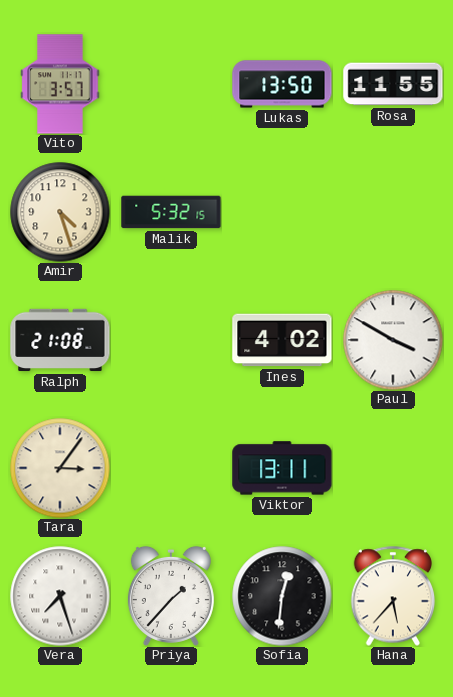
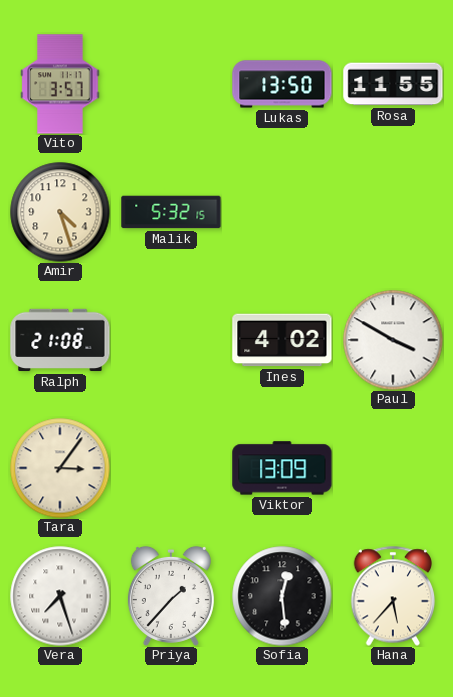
Viktor: 13:11 -> 13:09
Sofia: 12:31 -> 12:29
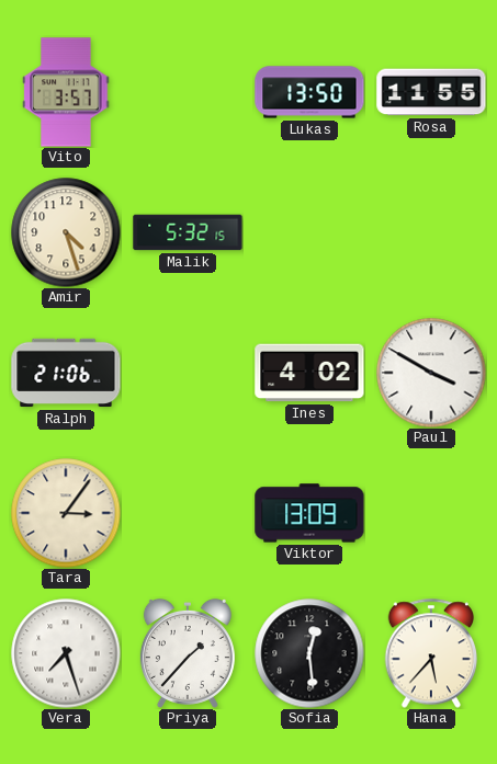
Ralph: 21:08 -> 21:06
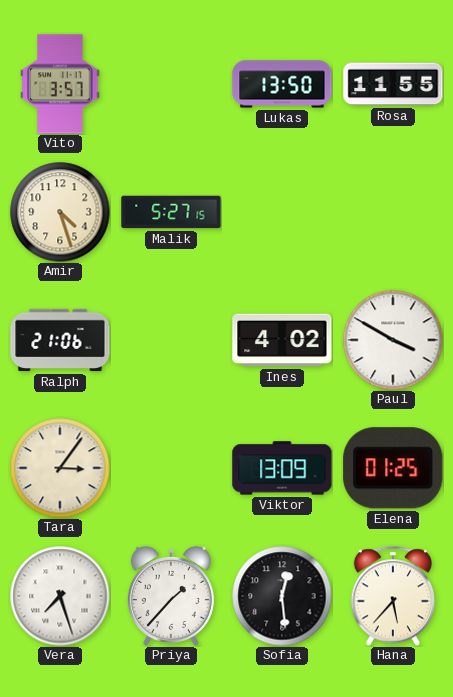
Malik: 5:32 -> 5:27
Elena: none -> 01:25
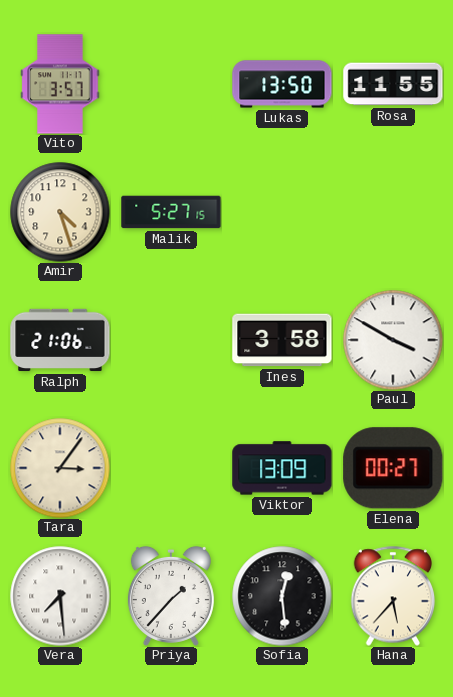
Ines: 4:02 -> 3:58
Elena: 01:25 -> 00:27
Vera: 7:27 -> 7:29
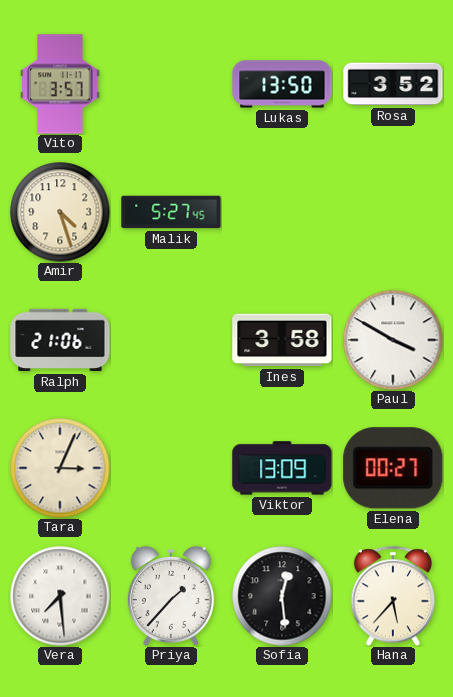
Rosa: 11:55 -> 3:52
Malik: 5:27:15 -> 5:27:45
Tara: 3:06 -> 3:04
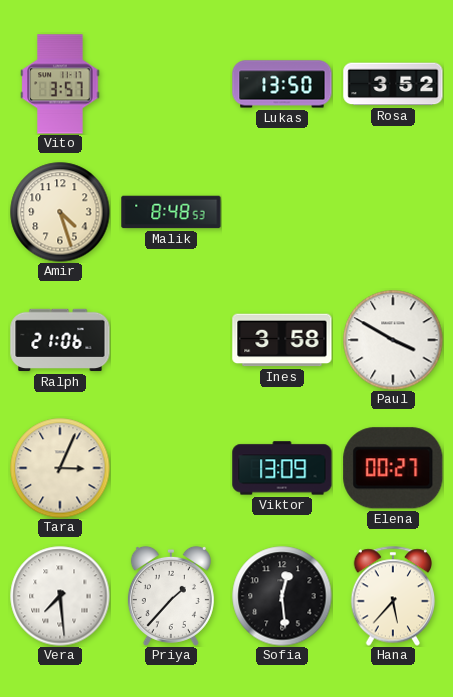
Malik: 5:27 -> 8:48
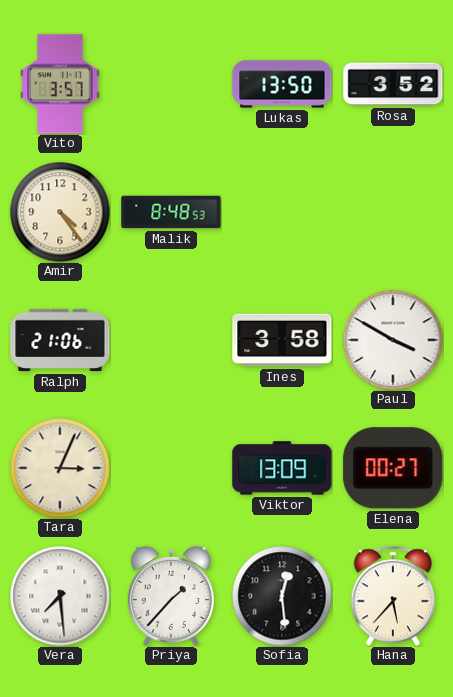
Amir: 4:27 -> 4:24
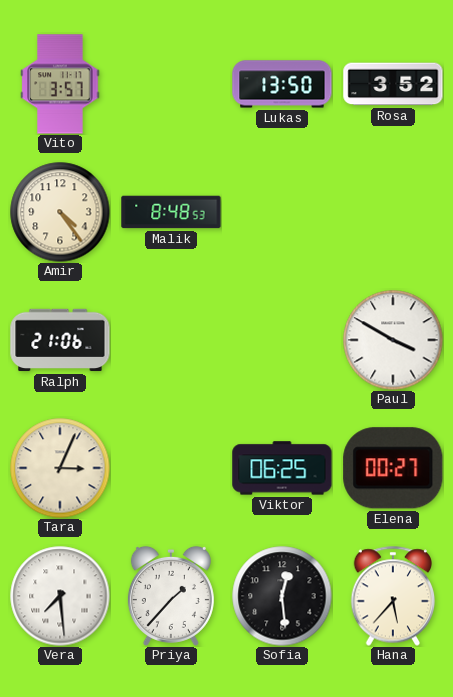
Ines: 3:58 -> none
Viktor: 13:09 -> 06:25
